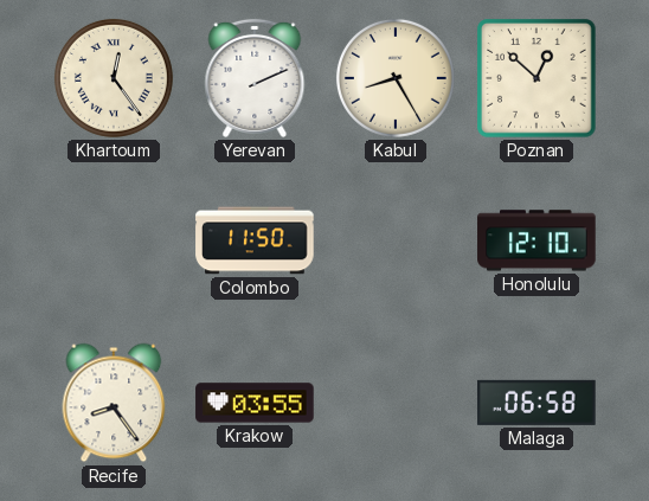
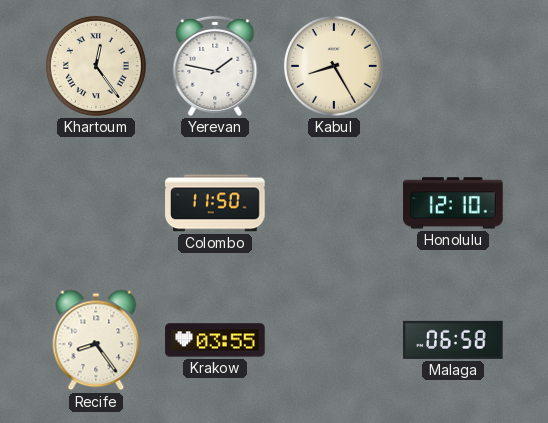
Yerevan: 2:11 -> 1:47
Poznan: 12:52 -> none
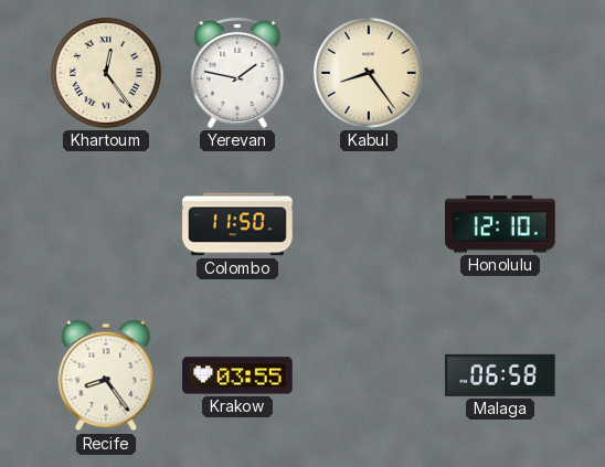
Kabul: 8:25 -> 8:24
